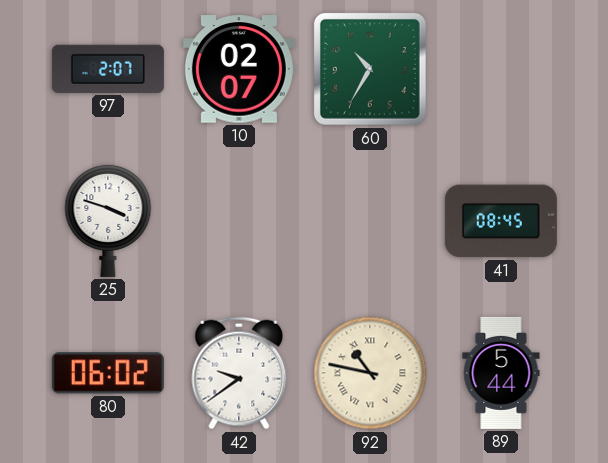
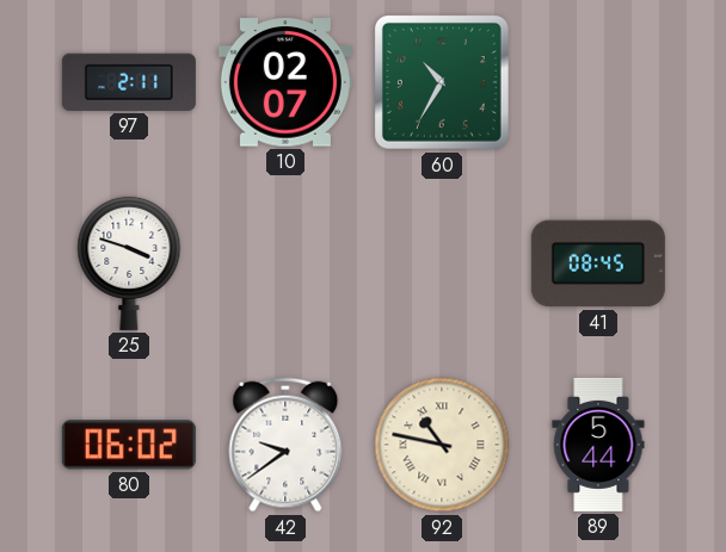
97: 2:07 -> 2:11
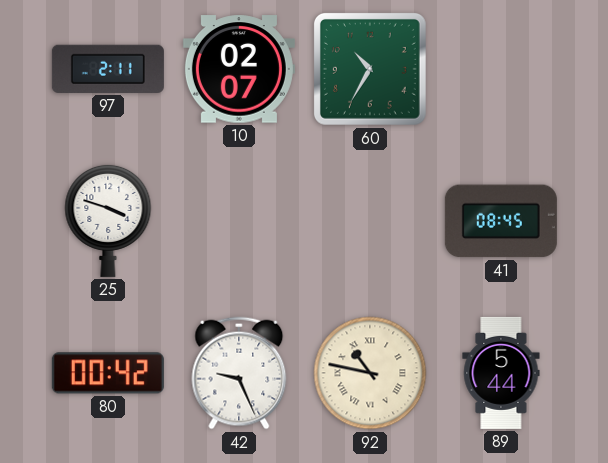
80: 06:02 -> 00:42
42: 9:39 -> 9:26
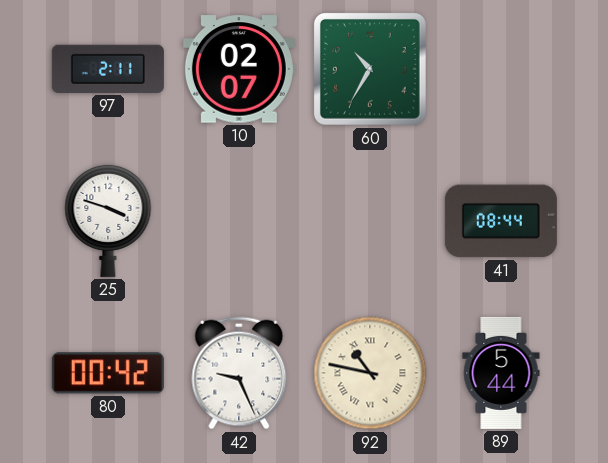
41: 08:45 -> 08:44
